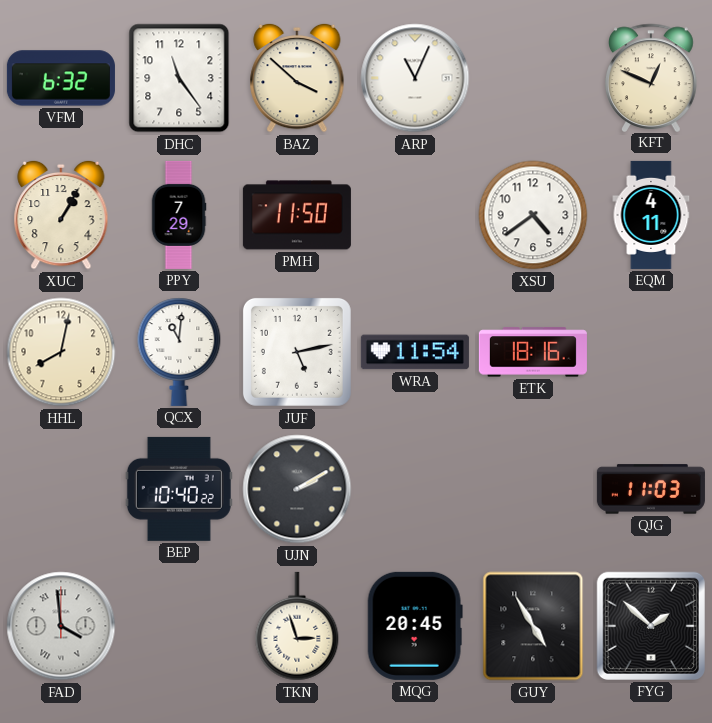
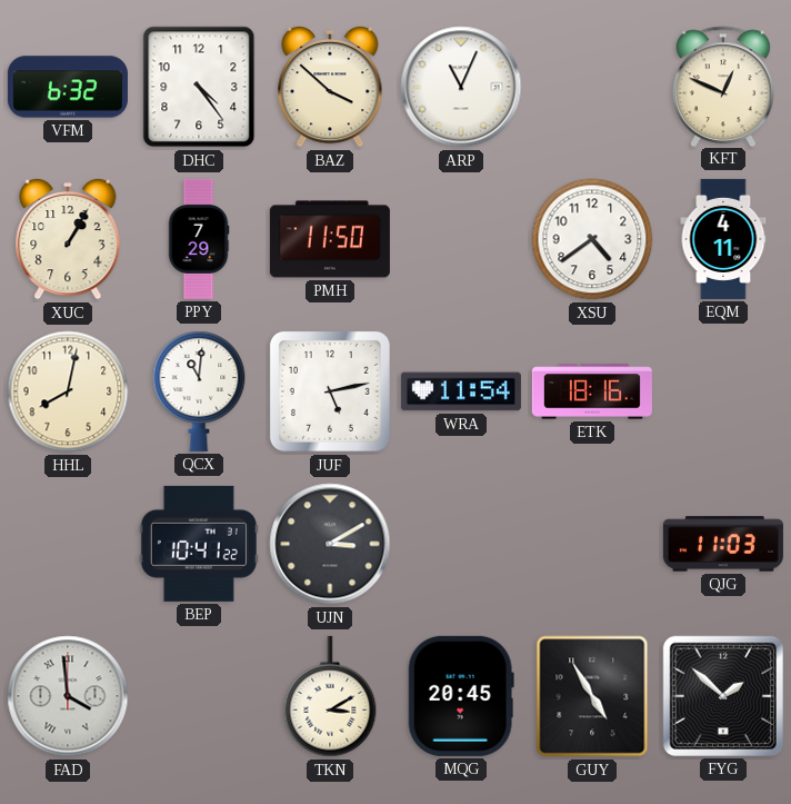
DHC: 11:24 -> 4:24
BEP: 10:40 -> 10:41
UJN: 2:10 -> 3:10
TKN: 2:57 -> 3:10
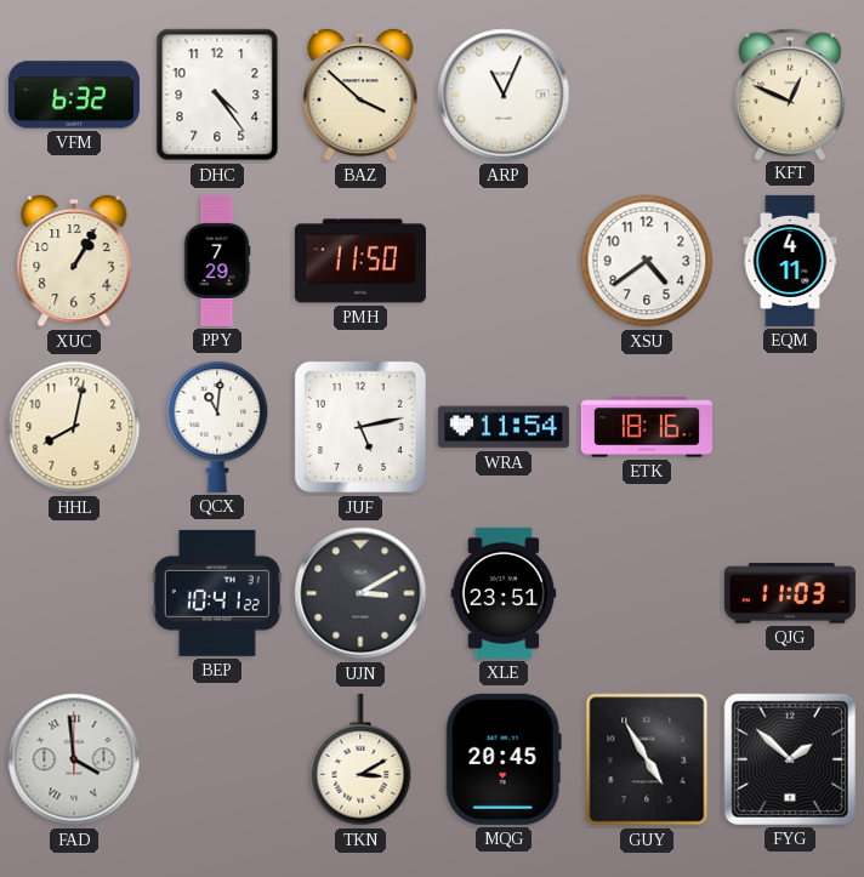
XLE: none -> 23:51
